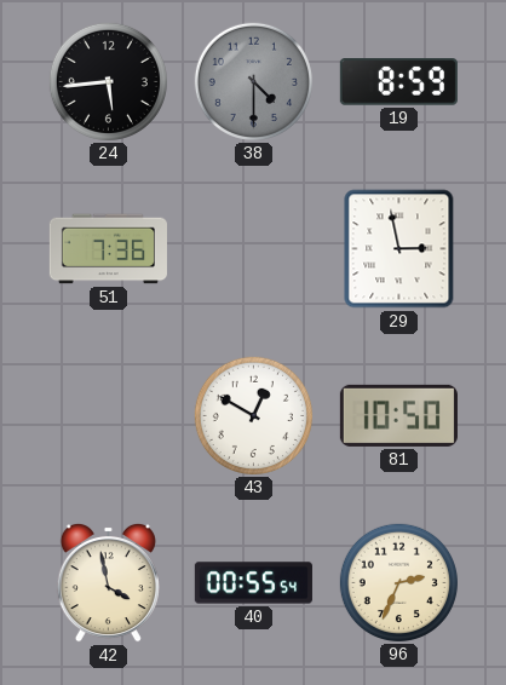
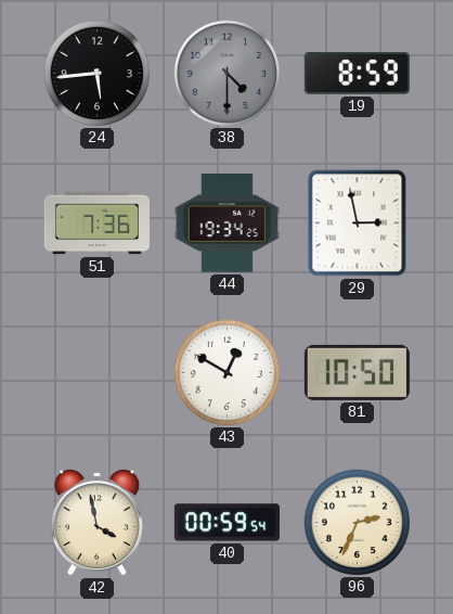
44: none -> 19:34
40: 00:55 -> 00:59
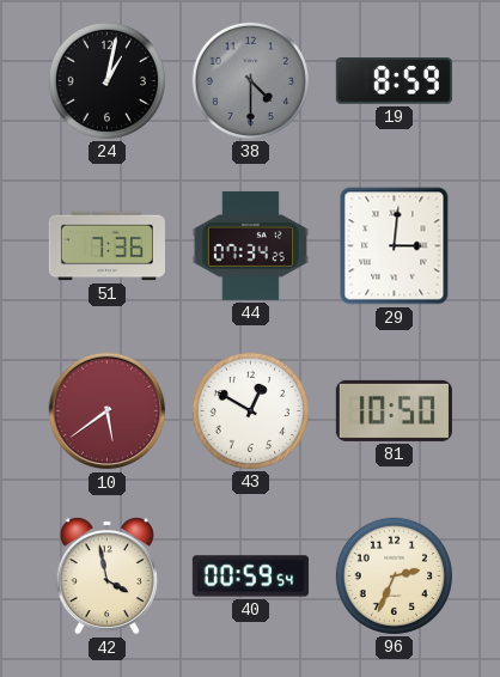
24: 5:44 -> 1:02
44: 19:34 -> 07:34
29: 2:58 -> 3:01
10: none -> 5:39
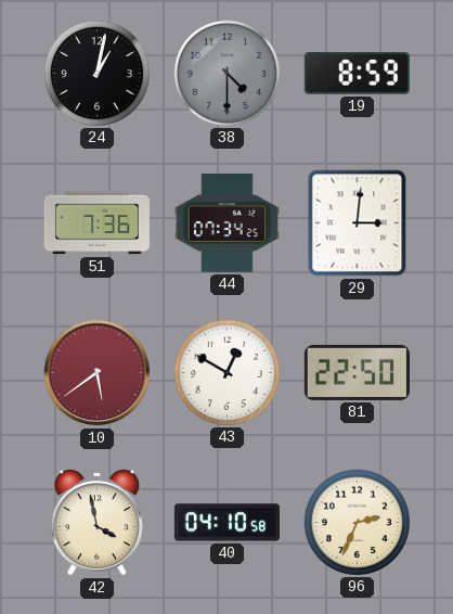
81: 10:50 -> 22:50
40: 00:59 -> 04:10
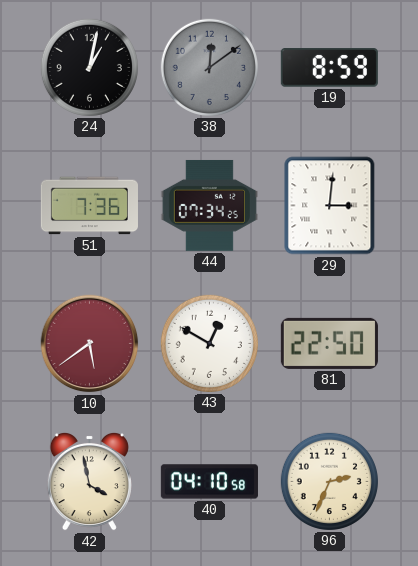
38: 4:30 -> 12:09
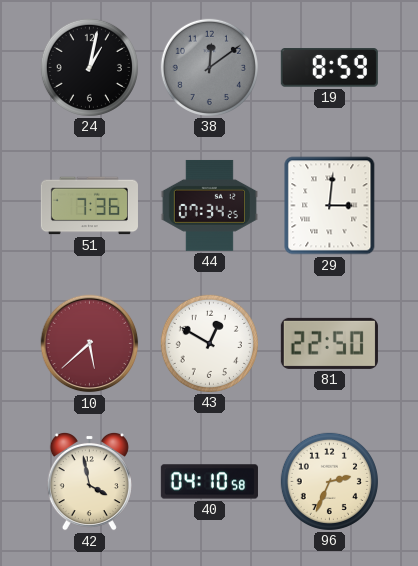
10: 5:39 -> 5:38
